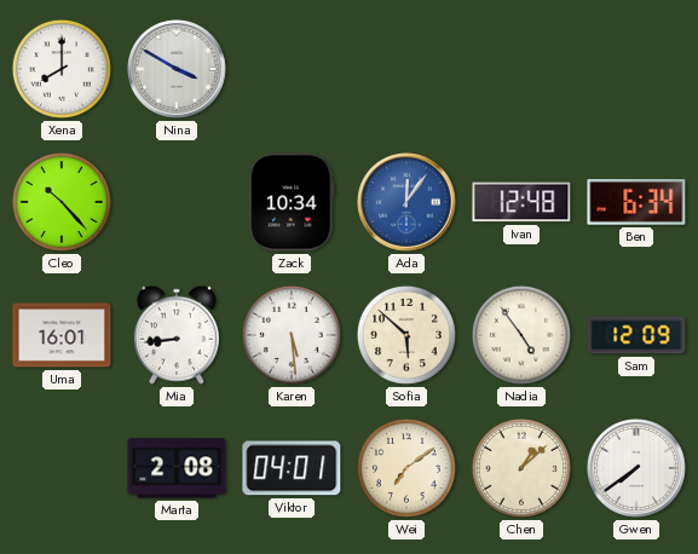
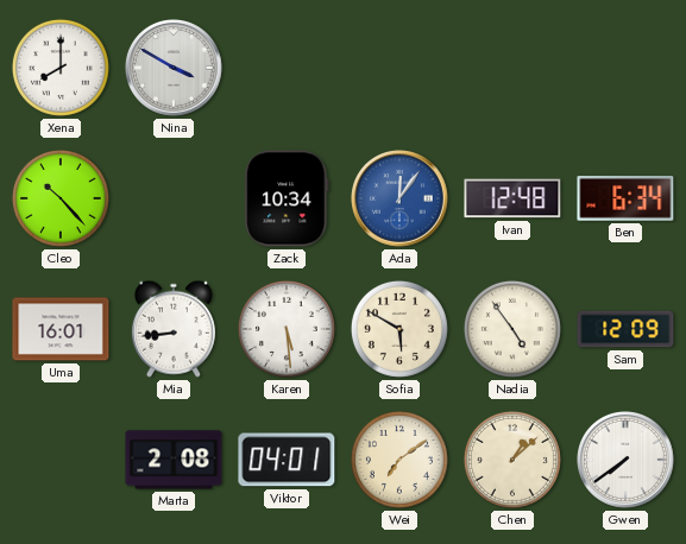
Sofia: 5:52 -> 5:50
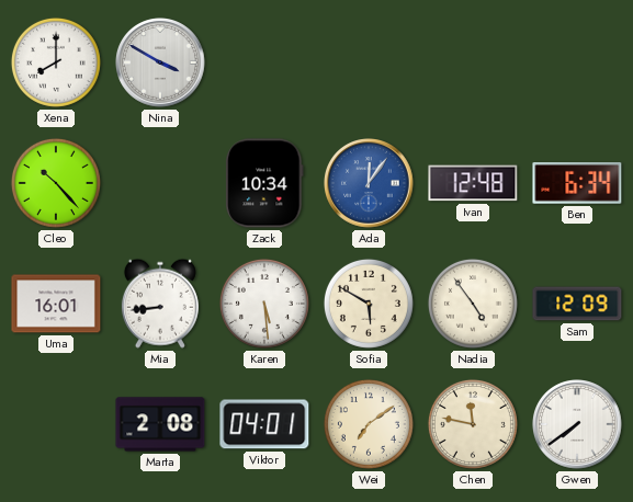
Chen: 1:08 -> 11:47
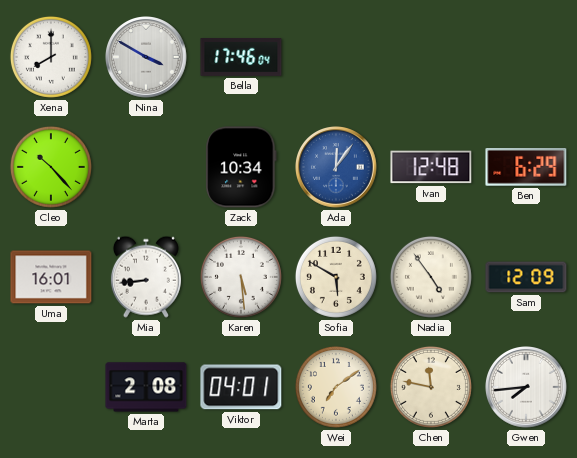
Bella: none -> 17:46
Ben: 6:34 -> 6:29
Gwen: 7:39 -> 7:44
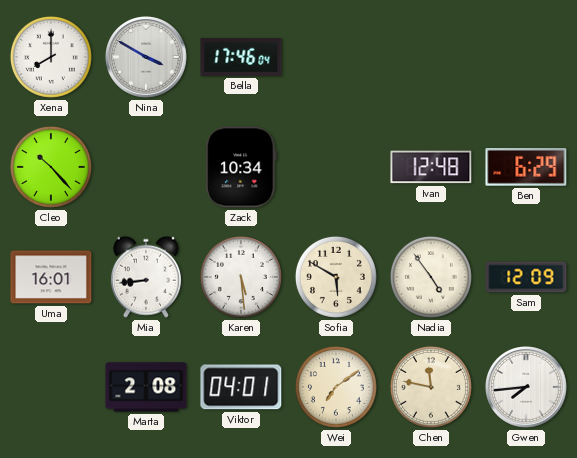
Ada: 12:06 -> none
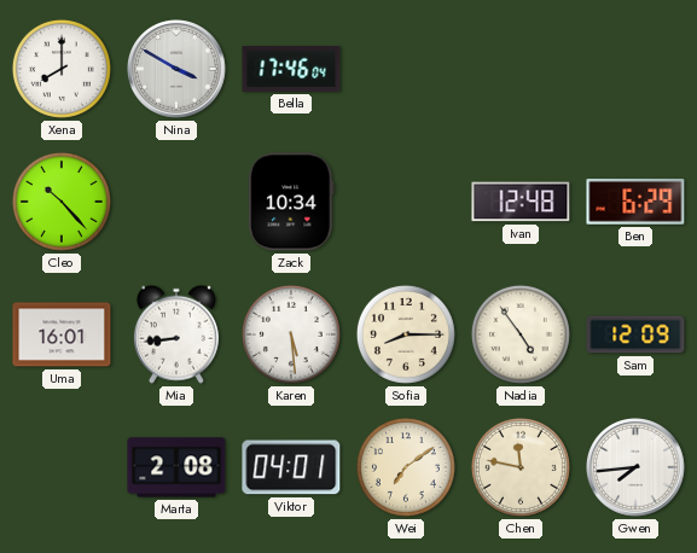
Sofia: 5:50 -> 8:15
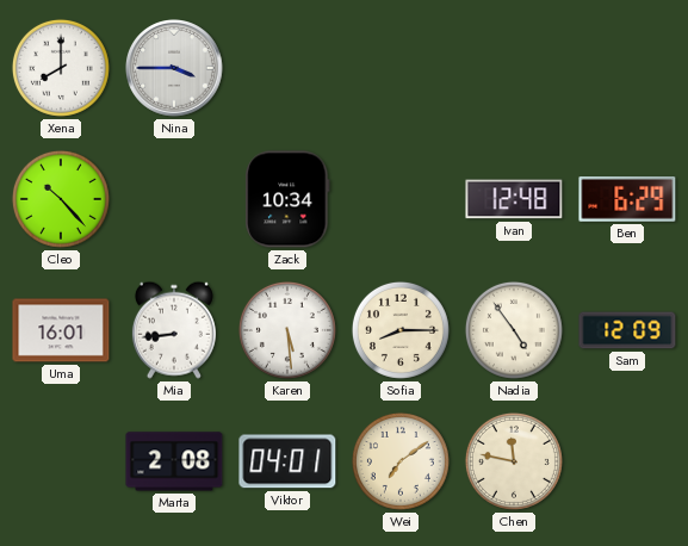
Nina: 3:50 -> 3:45
Bella: 17:46 -> none
Gwen: 7:44 -> none
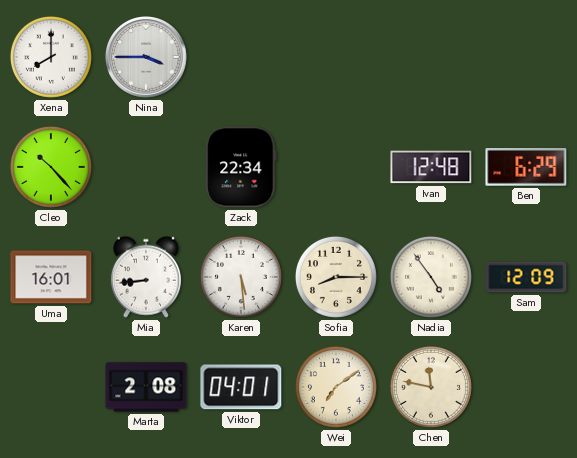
Zack: 10:34 -> 22:34
